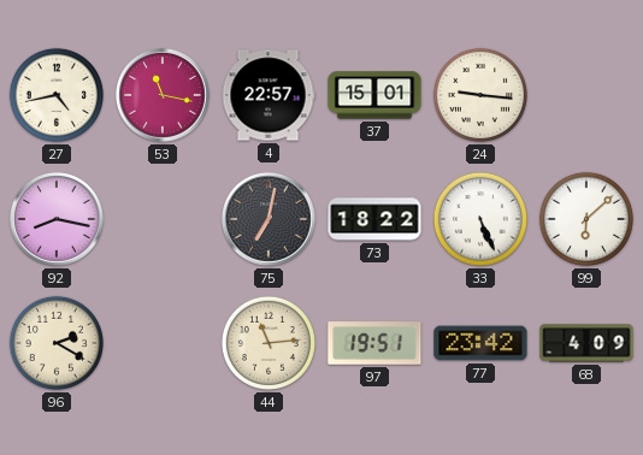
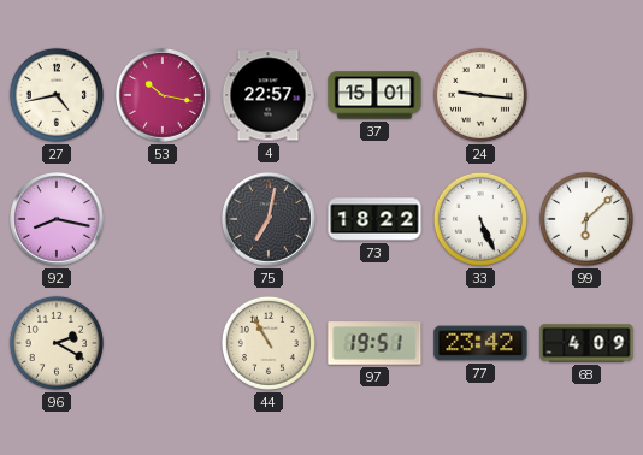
53: 11:17 -> 10:17
44: 11:14 -> 10:55
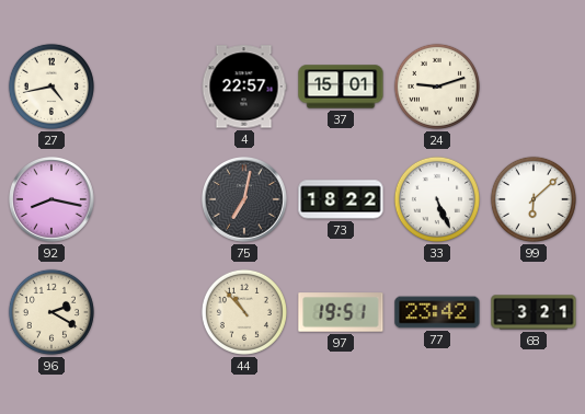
53: 10:17 -> none
24: 9:16 -> 9:12
44: 10:55 -> 10:53
68: 4:09 -> 3:21
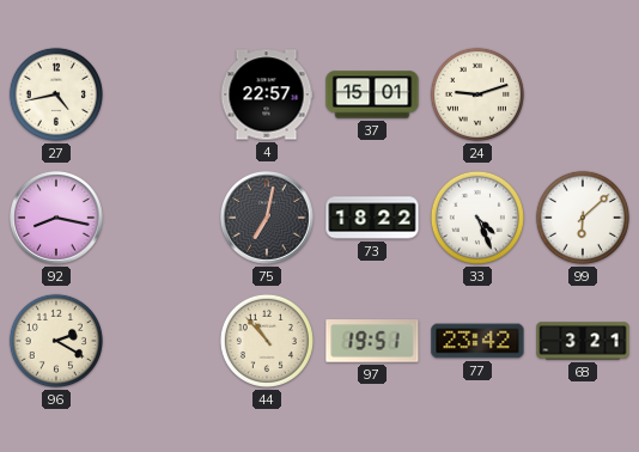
33: 5:26 -> 4:26
